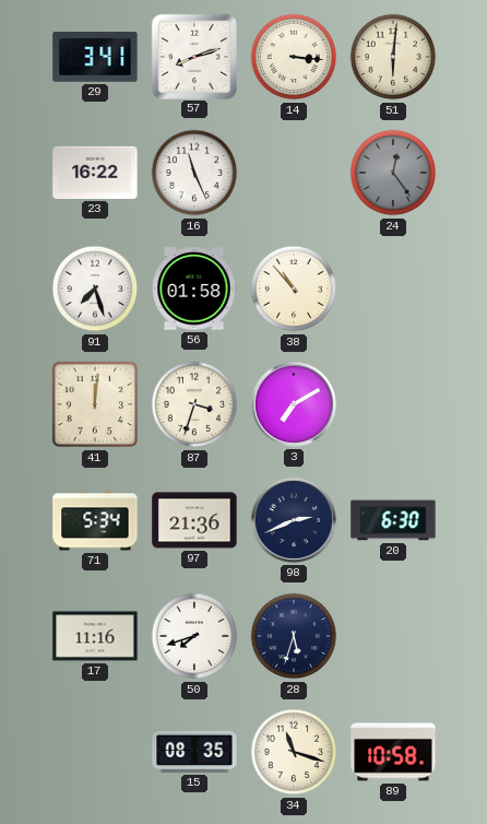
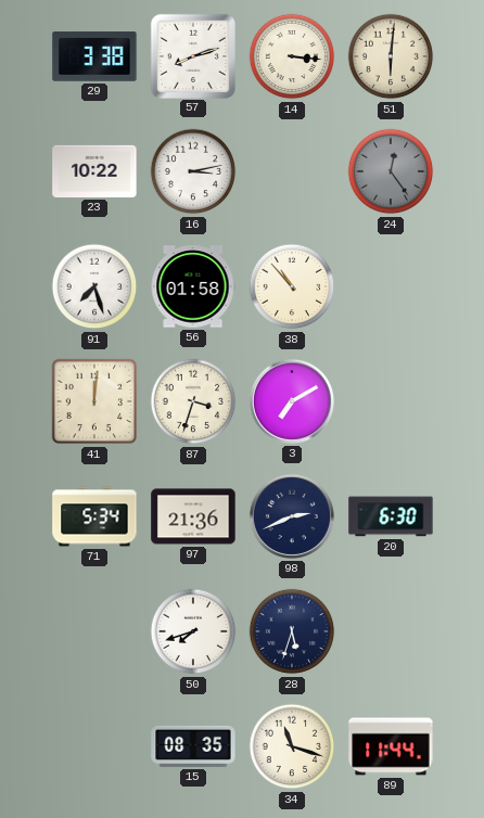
29: 3:41 -> 3:38
23: 16:22 -> 10:22
16: 11:26 -> 3:13
17: 11:16 -> none
89: 10:58 -> 11:44
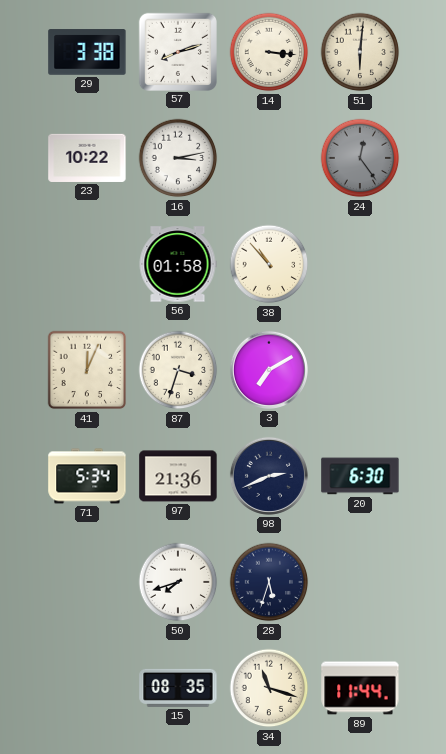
91: 7:27 -> none
41: 12:01 -> 12:04
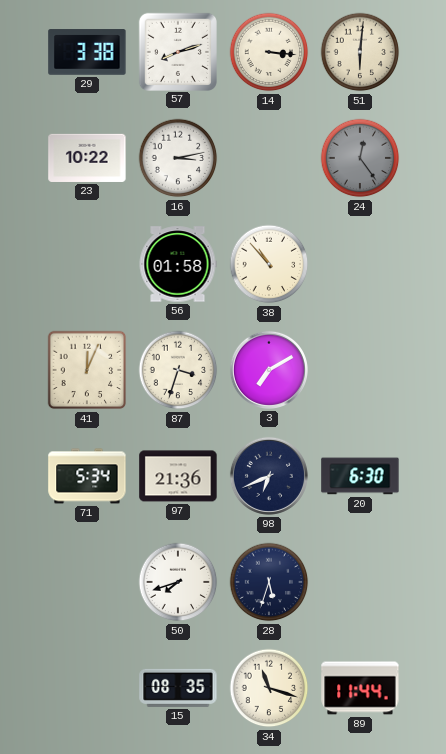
98: 2:41 -> 6:41
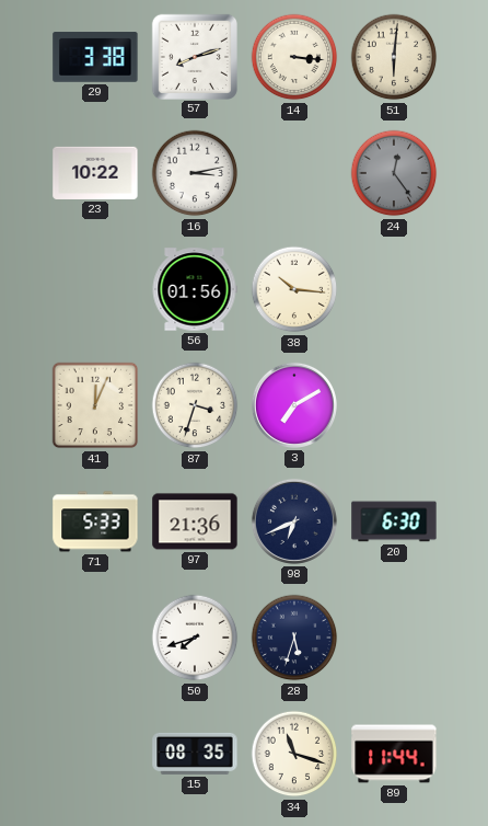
56: 01:58 -> 01:56
38: 10:53 -> 10:16
71: 5:34 -> 5:33
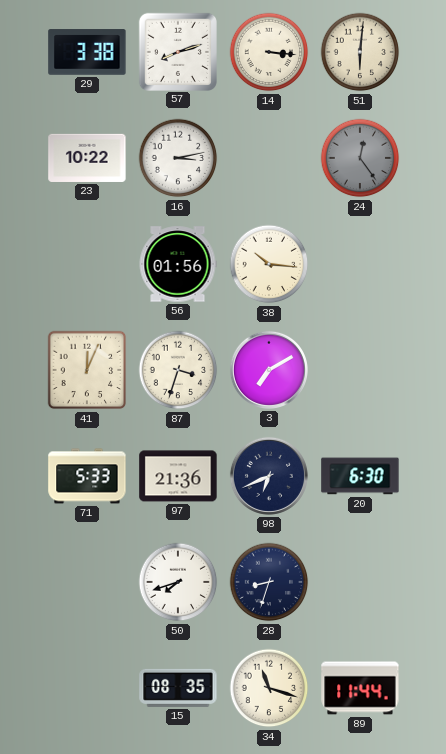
28: 5:33 -> 8:33
